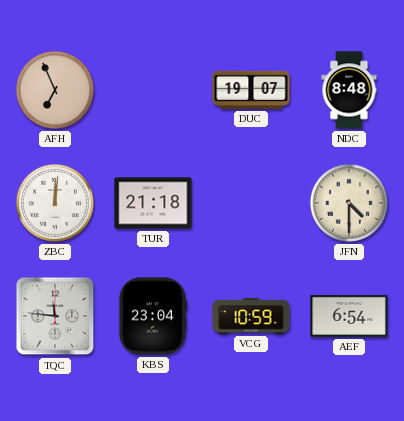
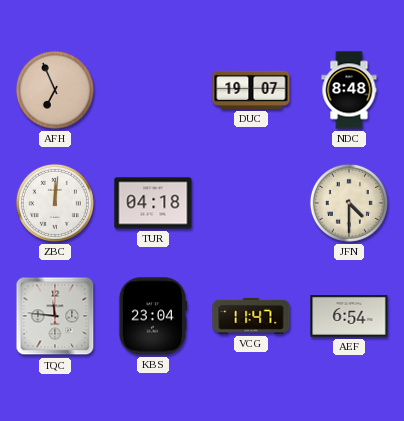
TUR: 21:18 -> 04:18
VCG: 10:59 -> 11:47
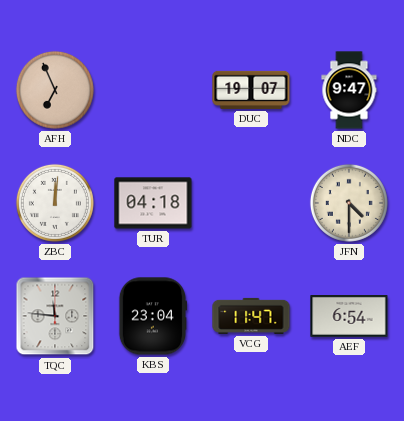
NDC: 8:48 -> 9:47
